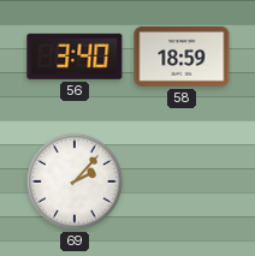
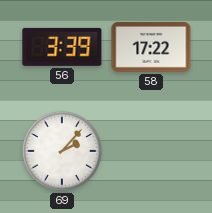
56: 3:40 -> 3:39
58: 18:59 -> 17:22
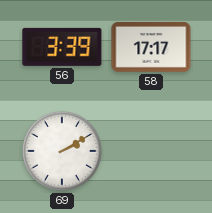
58: 17:22 -> 17:17
69: 2:07 -> 2:10
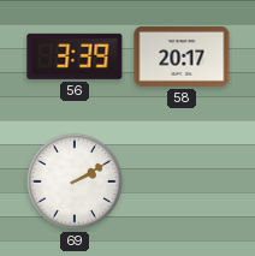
58: 17:17 -> 20:17
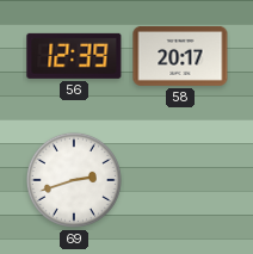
56: 3:39 -> 12:39
69: 2:10 -> 2:42
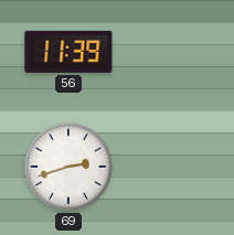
56: 12:39 -> 11:39
58: 20:17 -> none
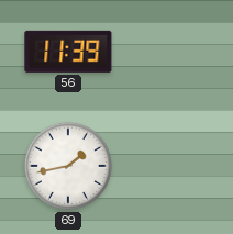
69: 2:42 -> 1:43
